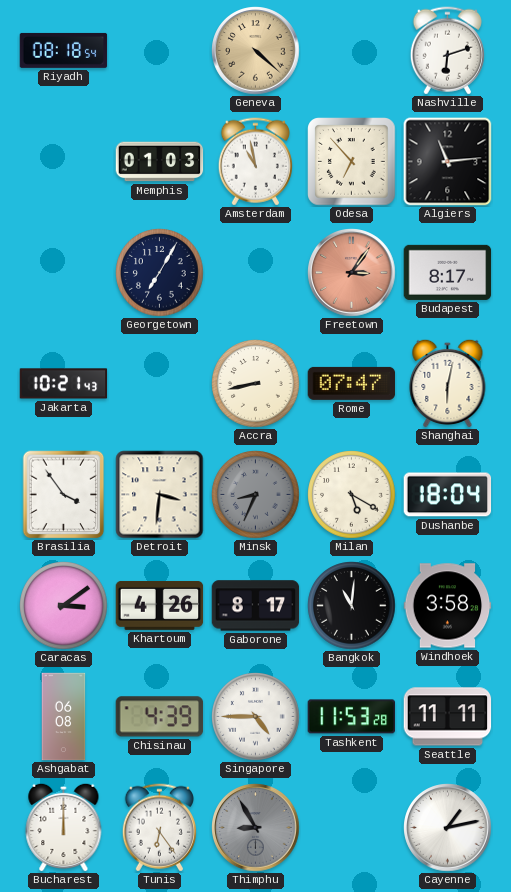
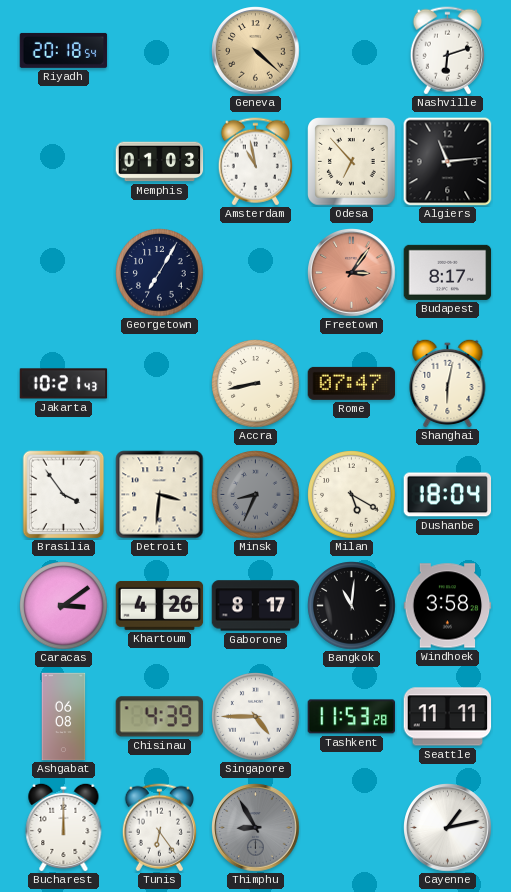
Riyadh: 08:18 -> 20:18
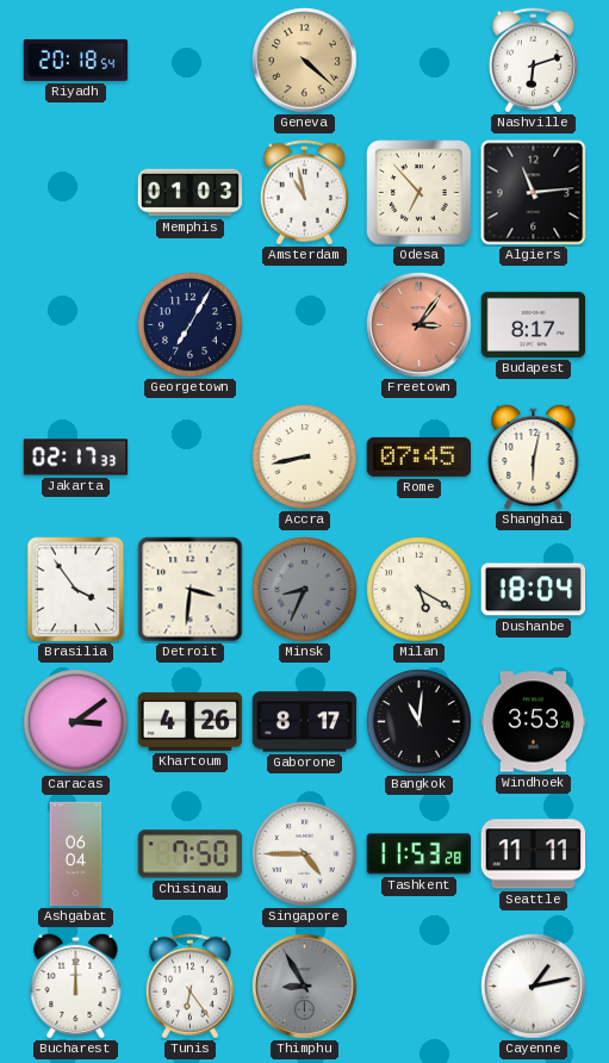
Jakarta: 10:21 -> 02:17
Rome: 07:47 -> 07:45
Windhoek: 3:58 -> 3:53
Ashgabat: 06:08 -> 06:04
Chisinau: 4:39 -> 7:50
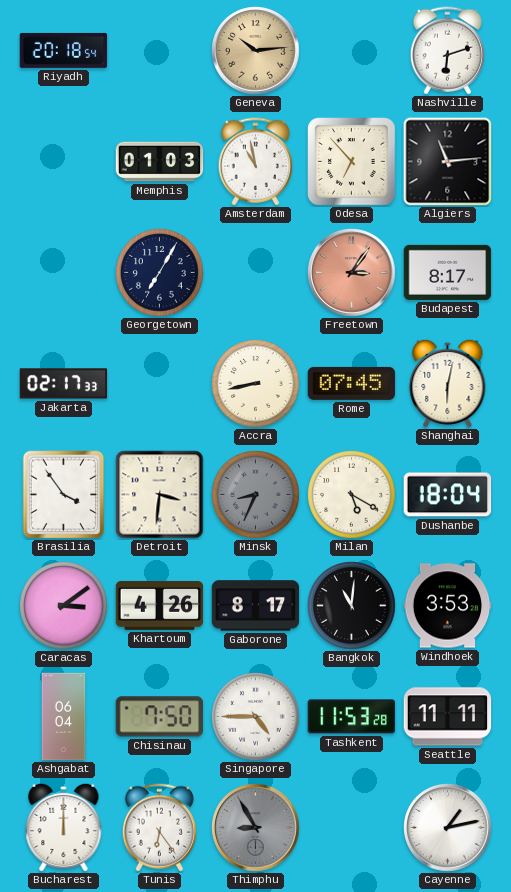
Geneva: 4:22 -> 10:14
